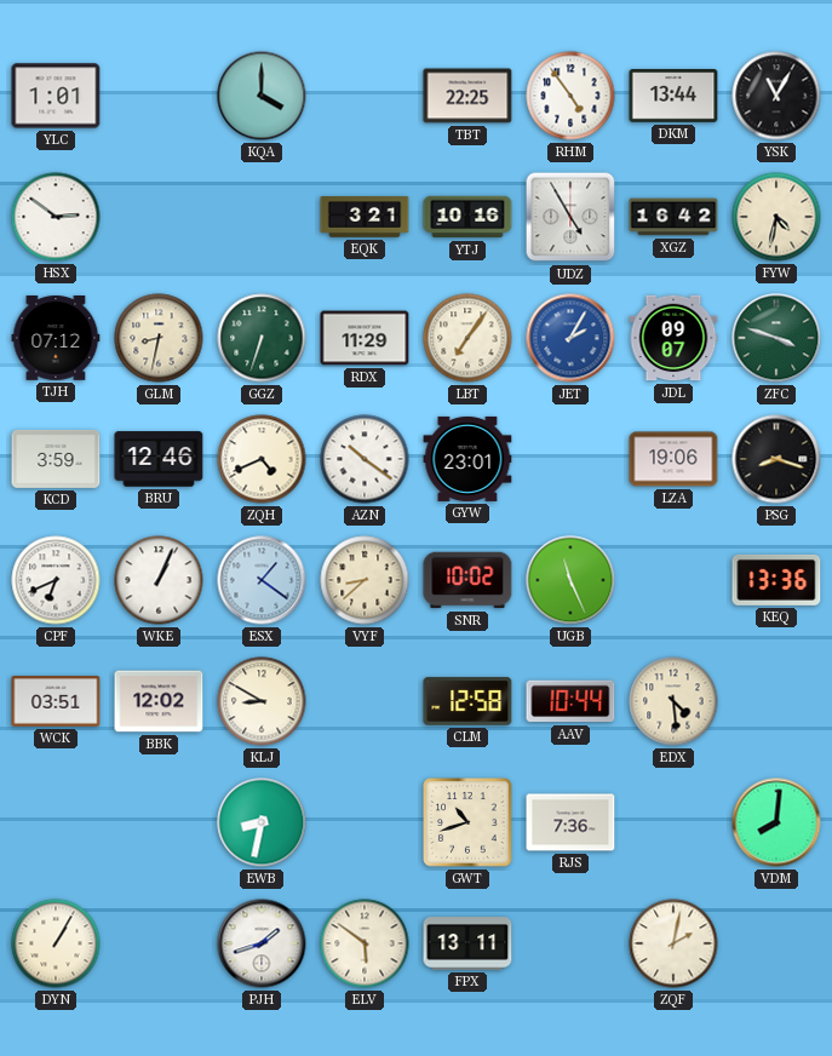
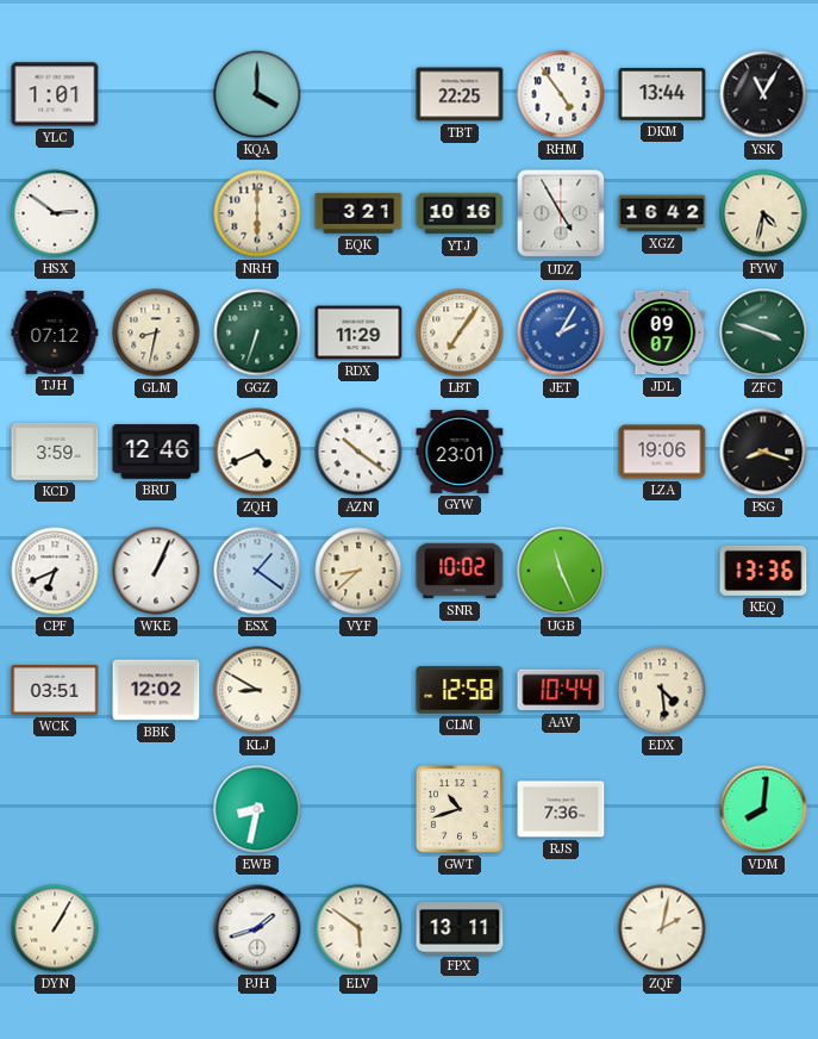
NRH: none -> 6:00
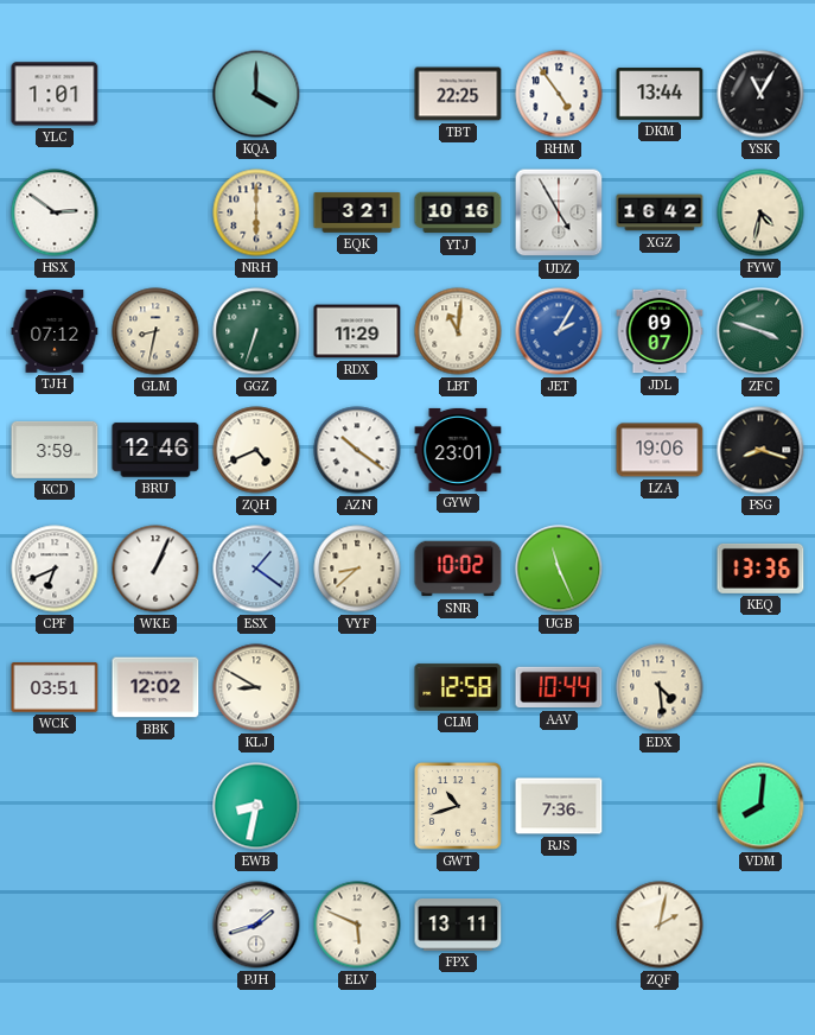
LBT: 7:06 -> 11:01
DYN: 1:05 -> none
ELV: 5:51 -> 5:49
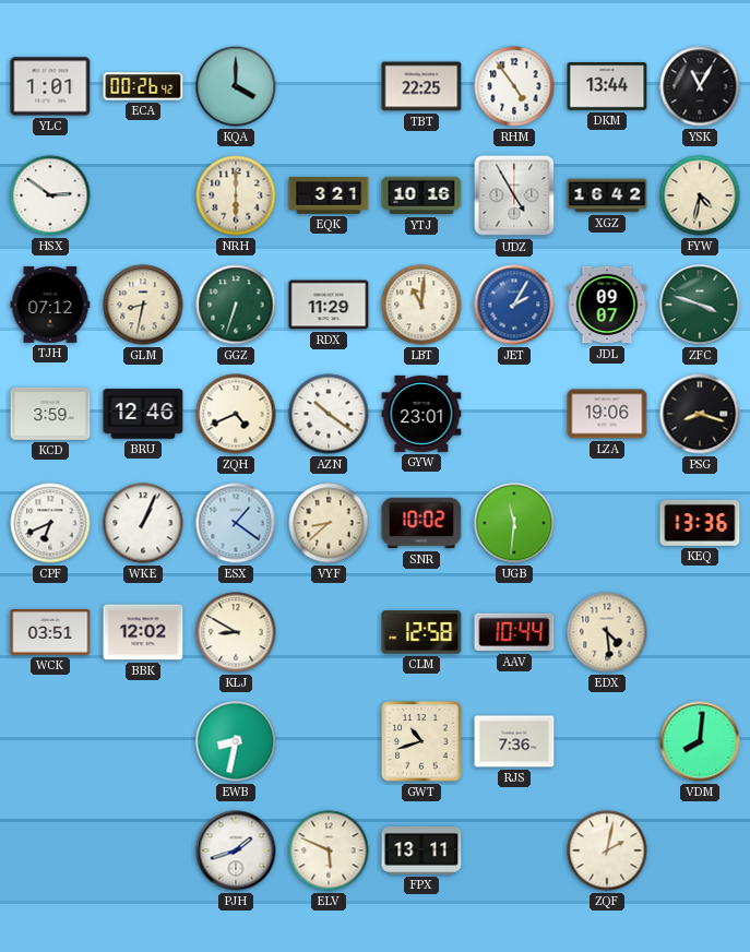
ECA: none -> 00:26
UGB: 11:26 -> 11:31
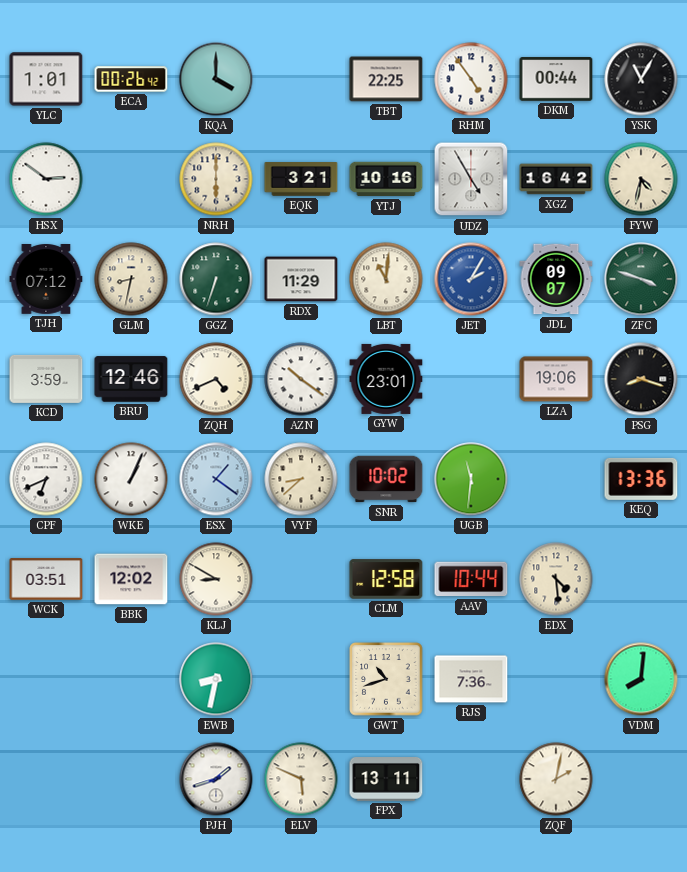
DKM: 13:44 -> 00:44
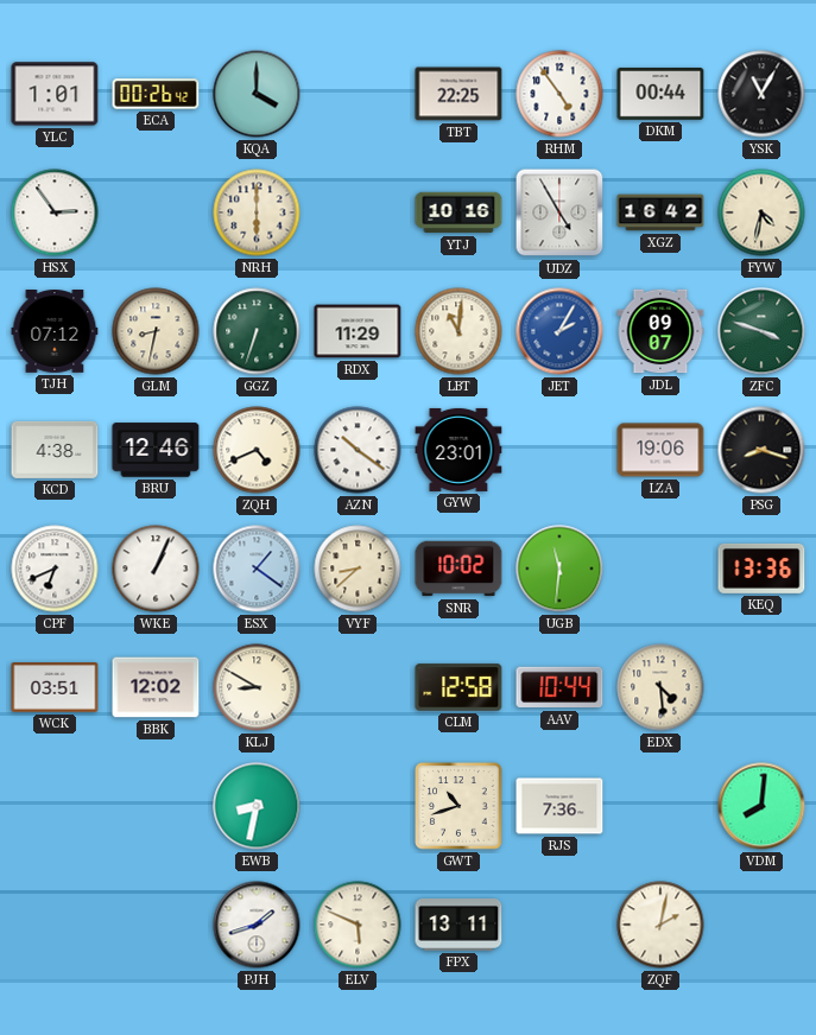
HSX: 2:51 -> 2:54
EQK: 3:21 -> none
KCD: 3:59 -> 4:38
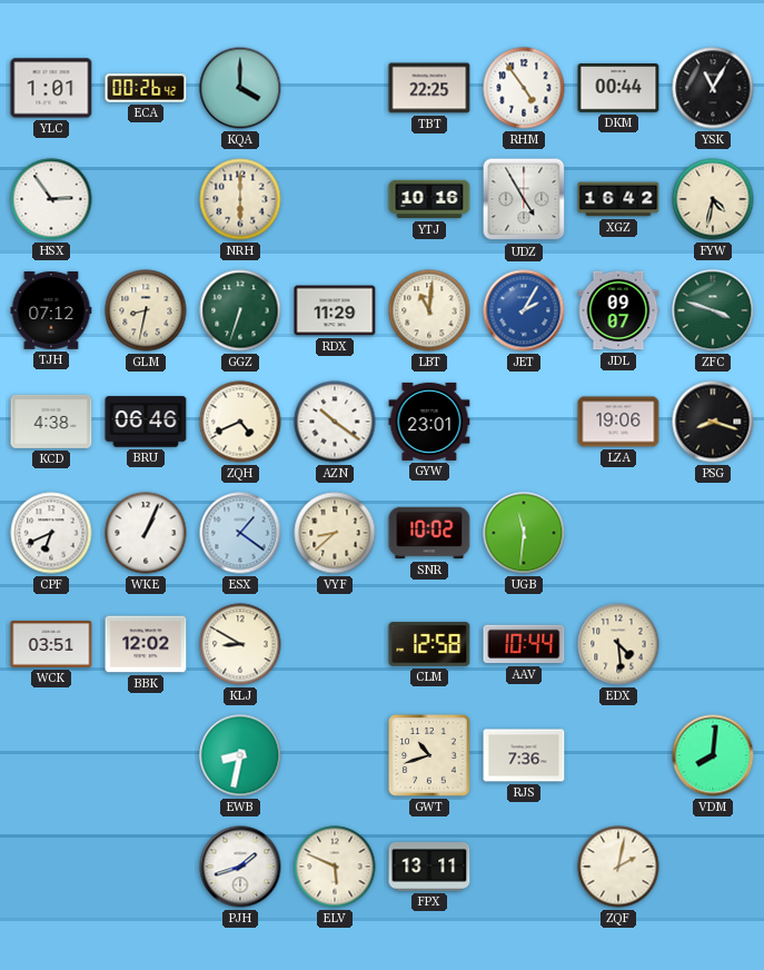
BRU: 12:46 -> 06:46
KEQ: 13:36 -> none
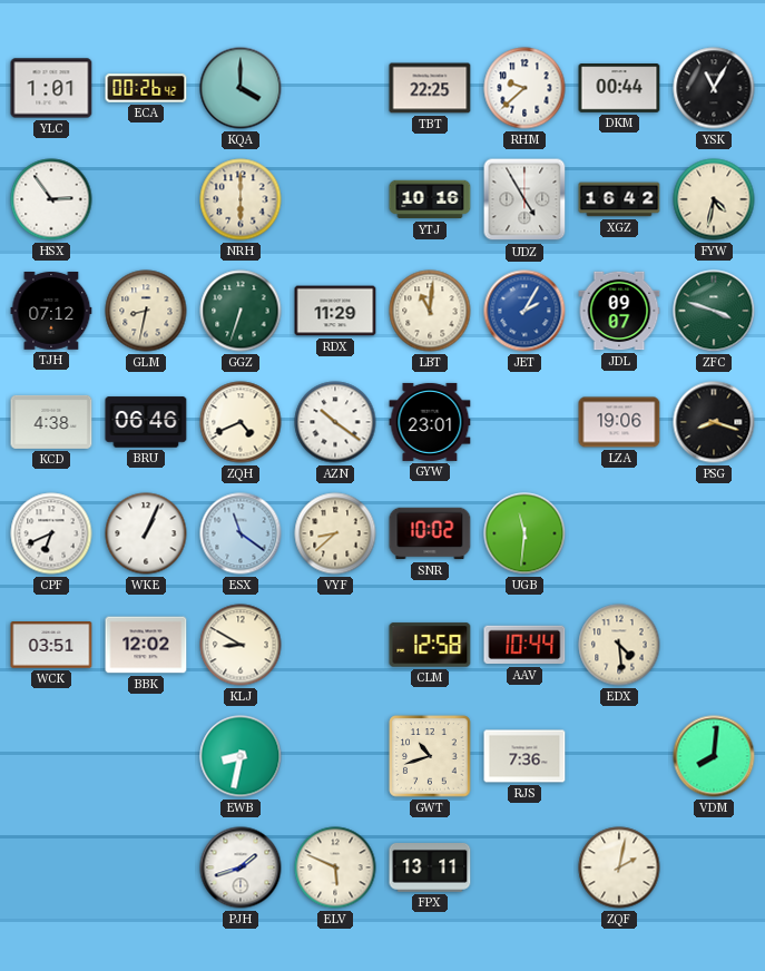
RHM: 4:54 -> 9:38
ESX: 1:21 -> 11:21
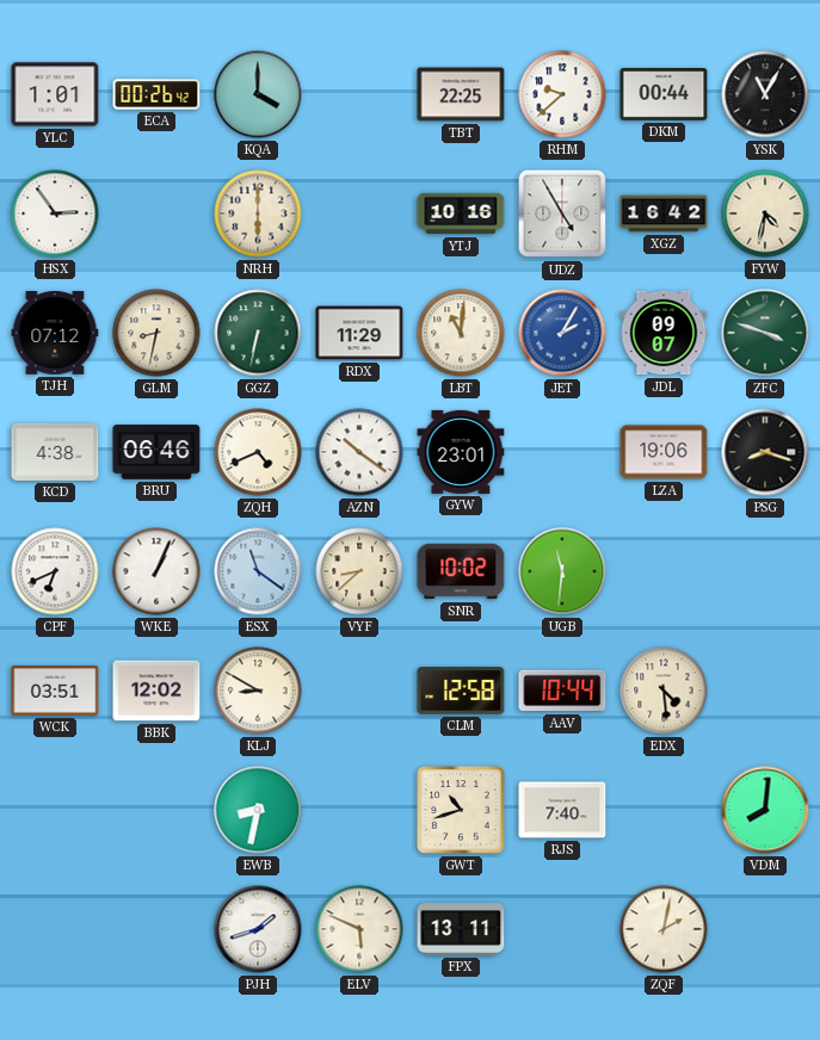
GGZ: 6:33 -> 6:32
RJS: 7:36 -> 7:40
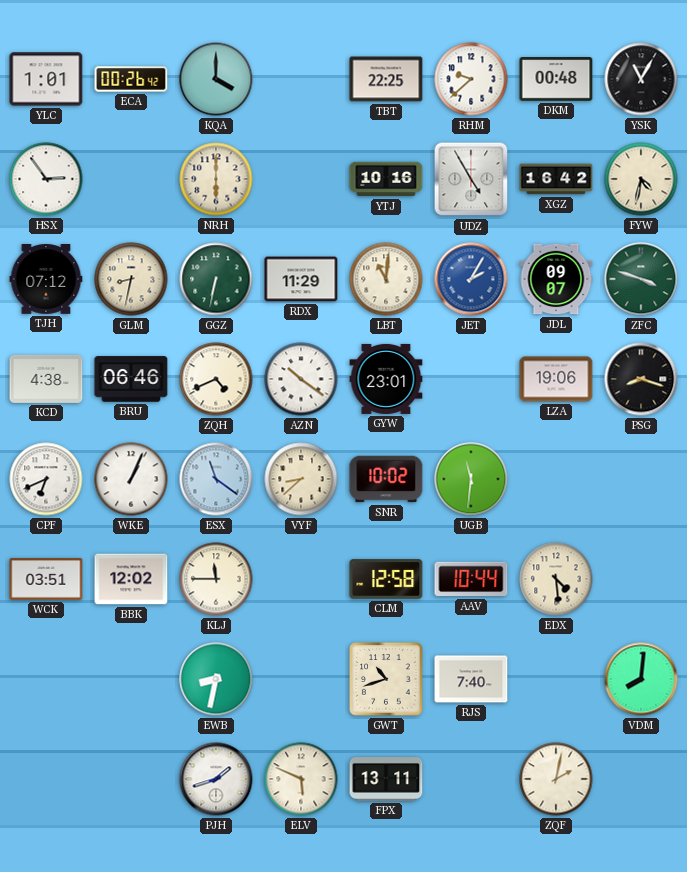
DKM: 00:44 -> 00:48
KLJ: 8:50 -> 11:45
